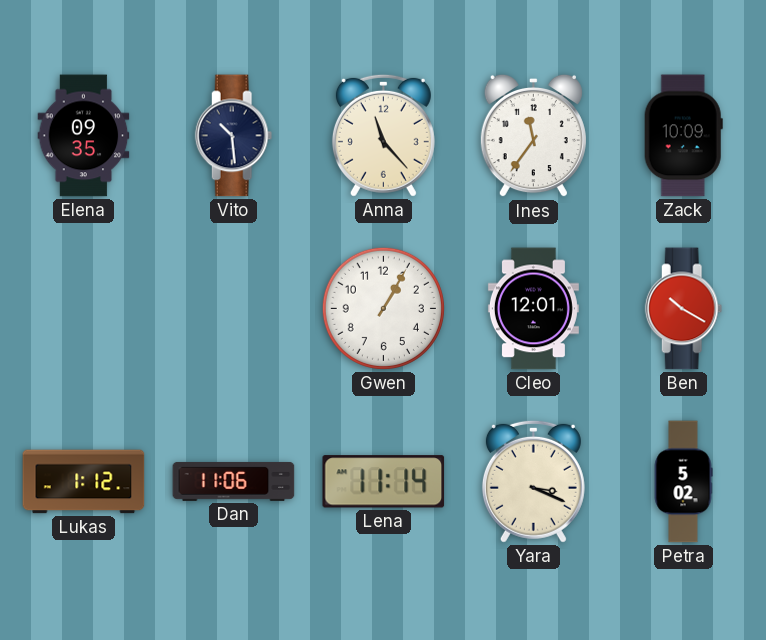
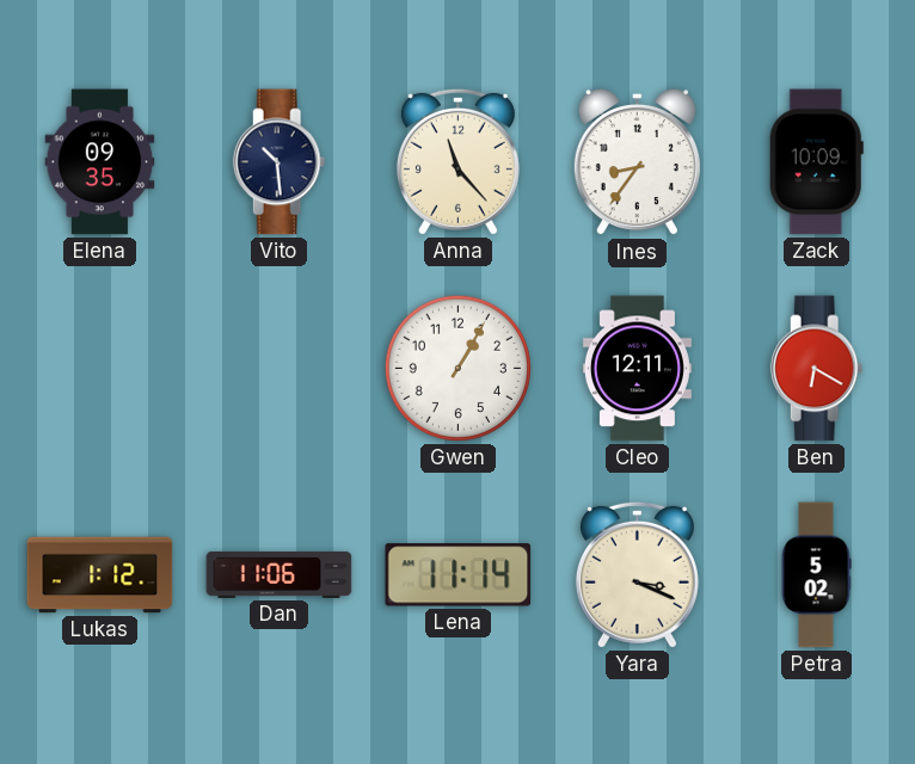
Ines: 11:36 -> 8:36
Cleo: 12:01 -> 12:11
Ben: 10:20 -> 6:20
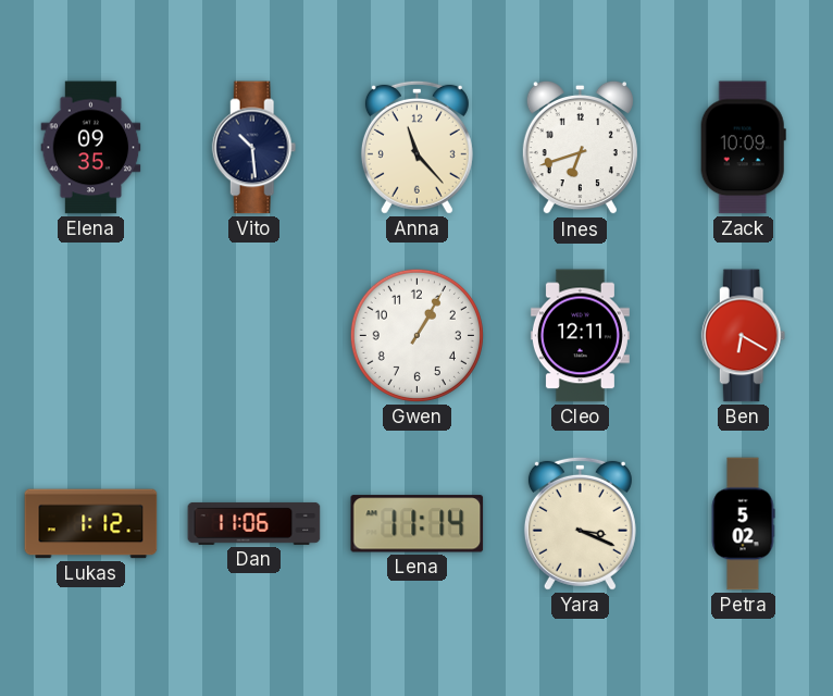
Ines: 8:36 -> 6:42
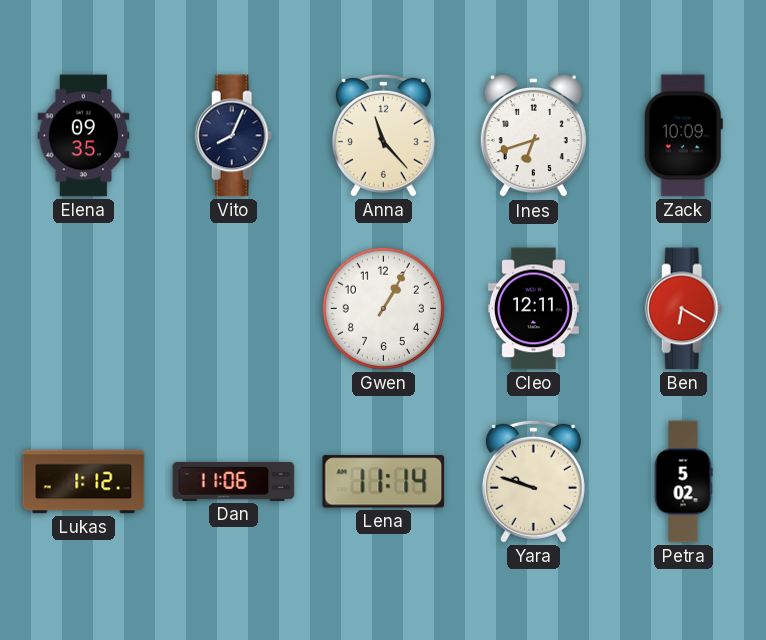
Vito: 10:29 -> 8:04
Yara: 3:19 -> 9:48
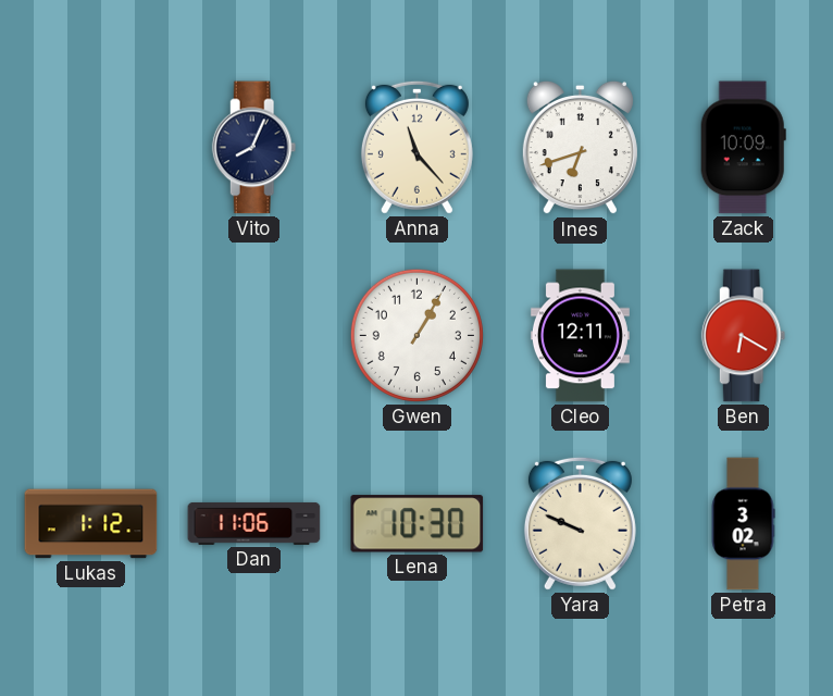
Elena: 09:35 -> none
Lena: 11:14 -> 10:30
Yara: 9:48 -> 9:49
Petra: 5:02 -> 3:02
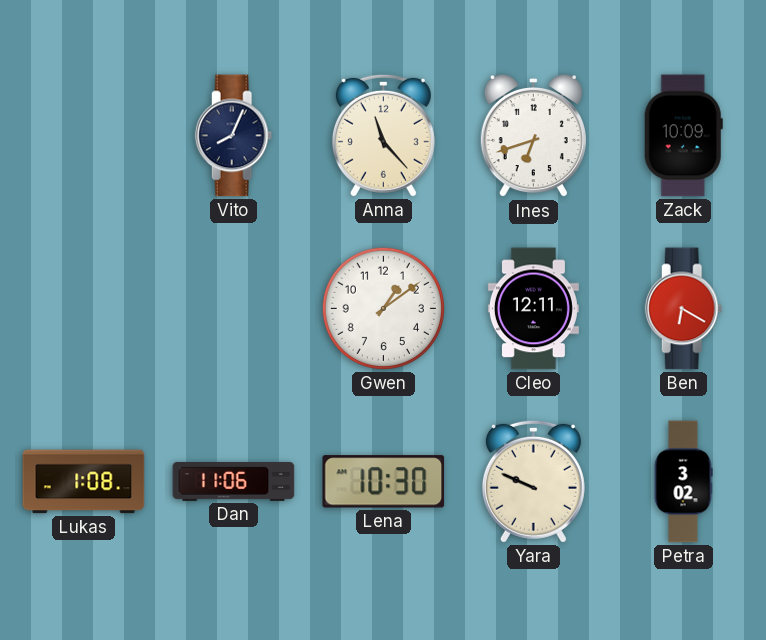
Gwen: 1:05 -> 1:09
Lukas: 1:12 -> 1:08
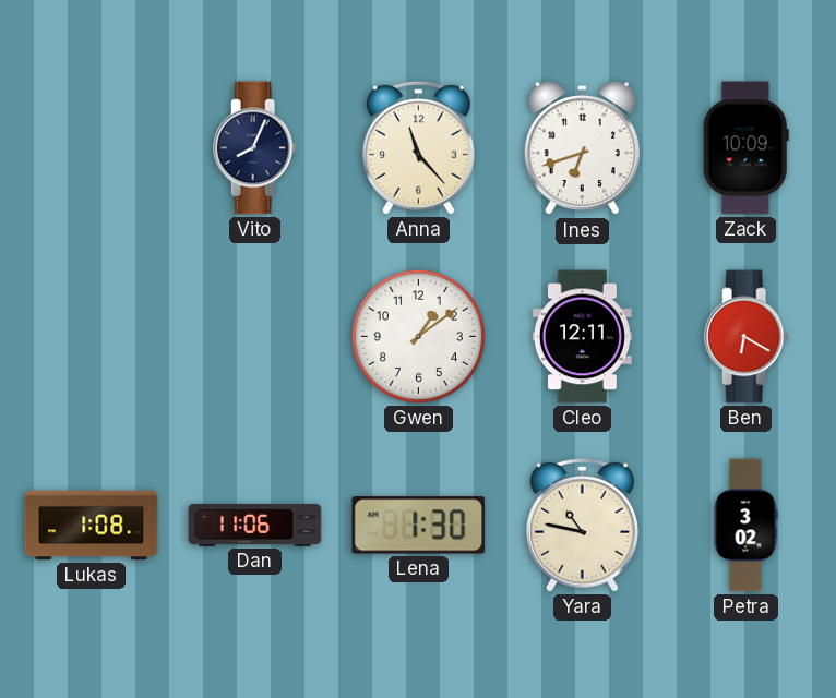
Lena: 10:30 -> 1:30
Yara: 9:49 -> 10:47
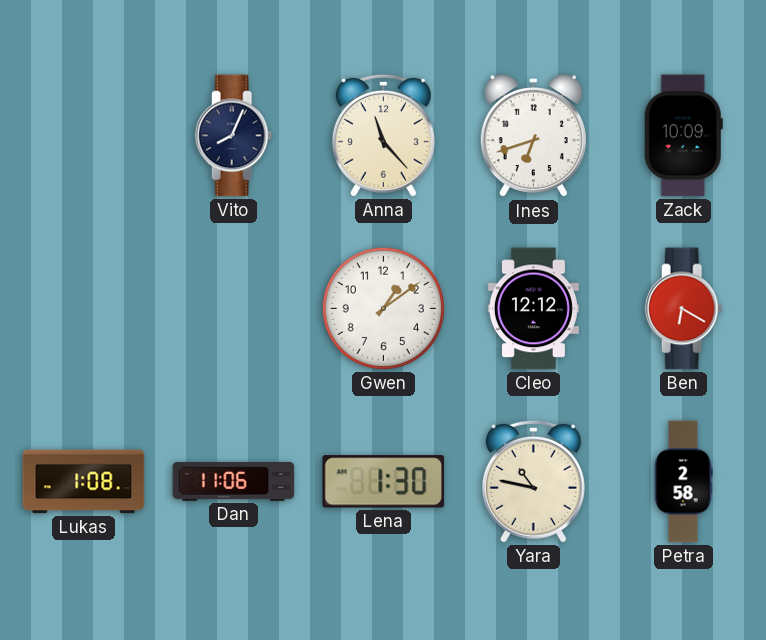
Cleo: 12:11 -> 12:12
Petra: 3:02 -> 2:58
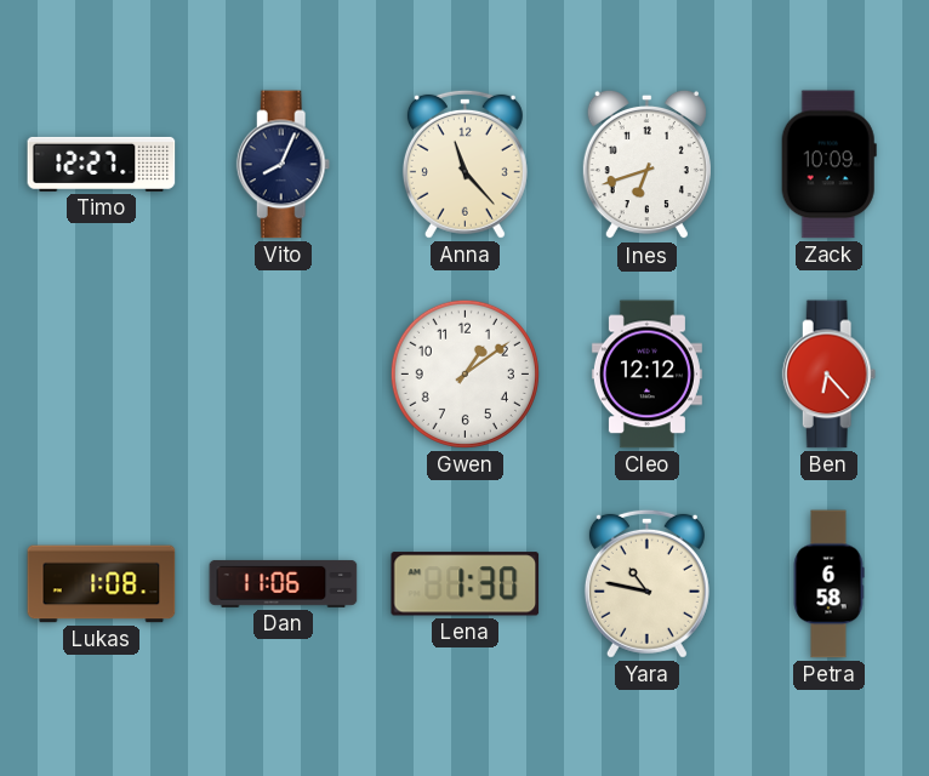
Timo: none -> 12:27
Ben: 6:20 -> 6:23
Petra: 2:58 -> 6:58
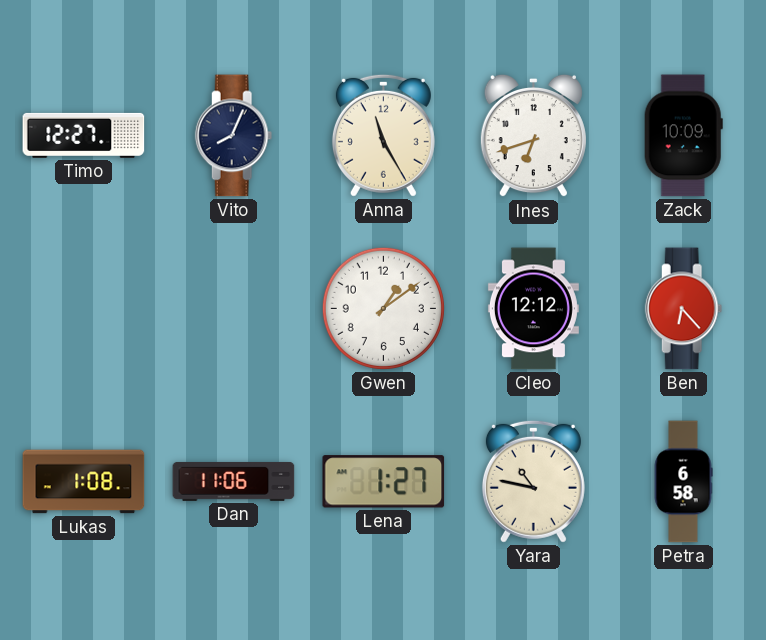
Anna: 11:23 -> 11:25
Lena: 1:30 -> 1:27
